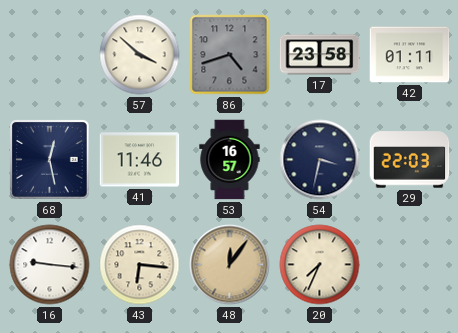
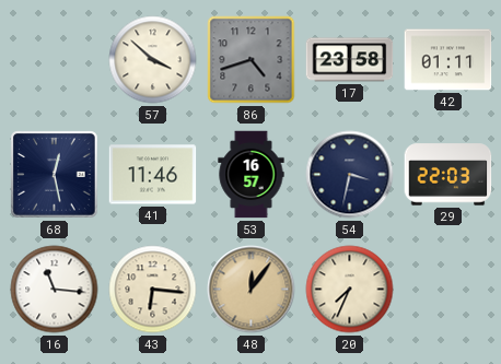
16: 9:16 -> 11:16
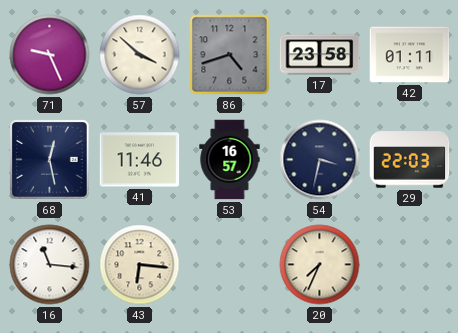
71: none -> 9:26
48: 12:06 -> none
